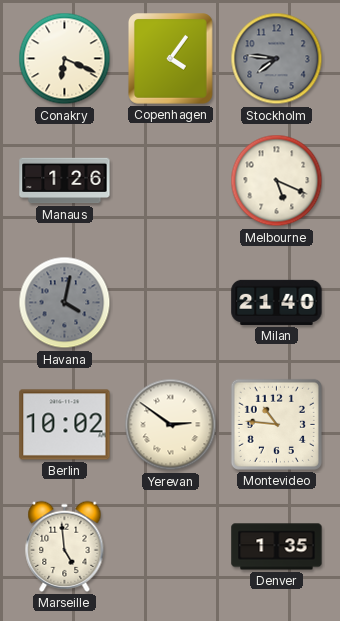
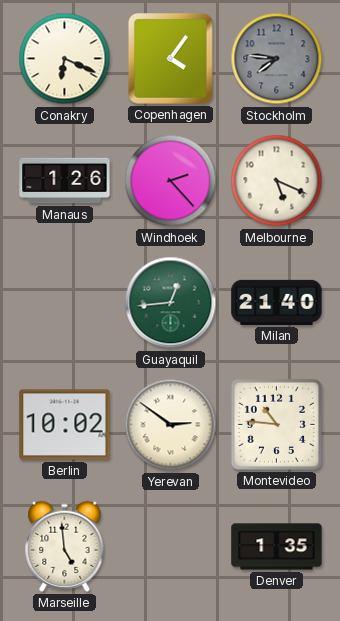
Windhoek: none -> 2:23
Havana: 4:02 -> none
Guayaquil: none -> 12:44
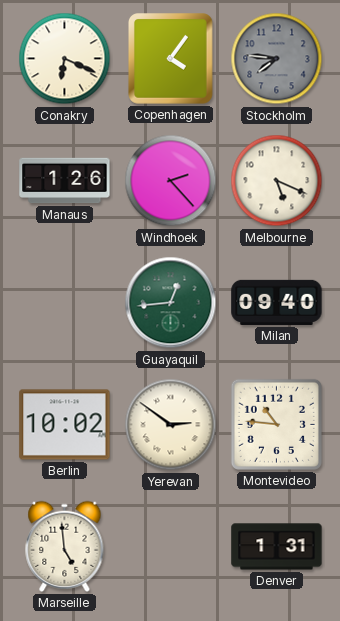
Milan: 21:40 -> 09:40
Denver: 1:35 -> 1:31
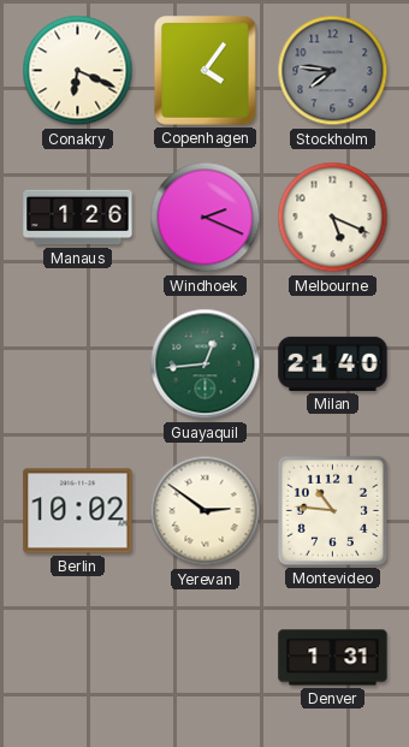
Windhoek: 2:23 -> 2:19
Milan: 09:40 -> 21:40
Marseille: 4:59 -> none
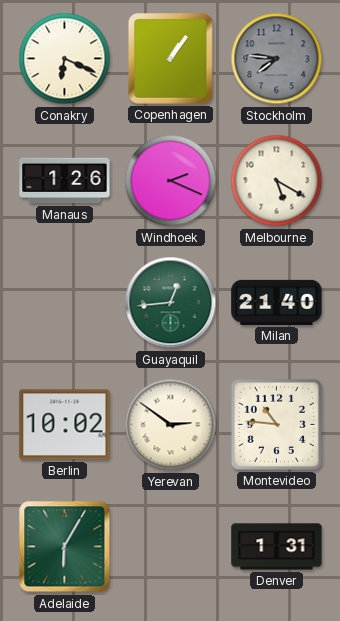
Copenhagen: 4:06 -> 1:06
Melbourne: 5:19 -> 5:20
Adelaide: none -> 6:05
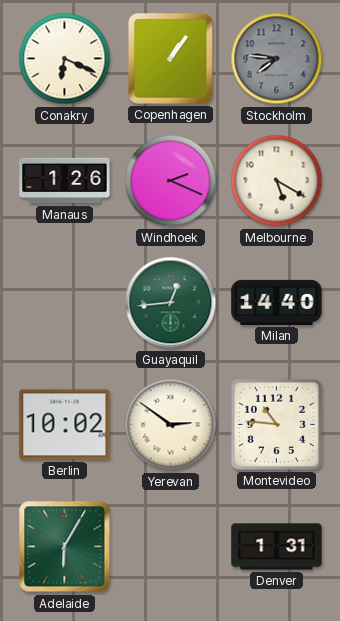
Milan: 21:40 -> 14:40
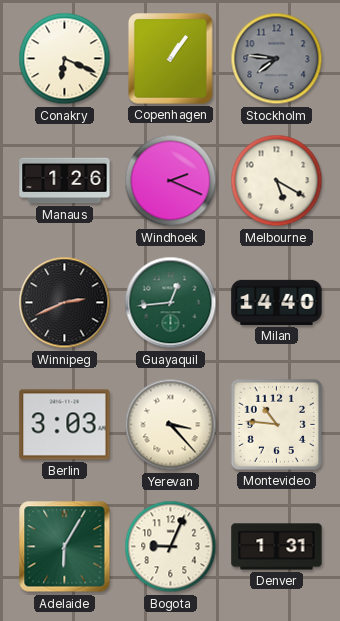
Winnipeg: none -> 2:41
Berlin: 10:02 -> 3:03
Yerevan: 2:51 -> 3:23
Bogota: none -> 9:04
